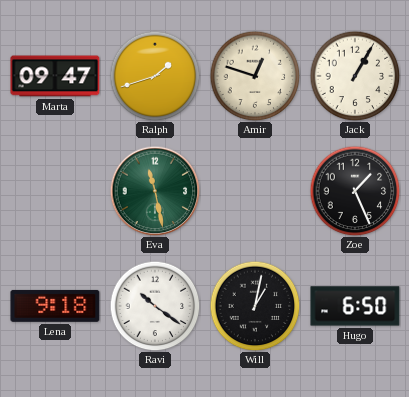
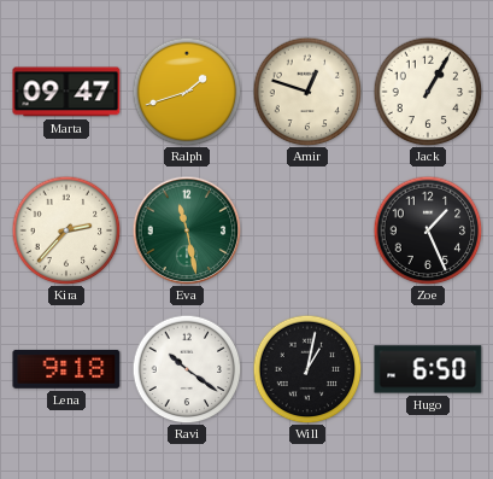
Kira: none -> 2:37
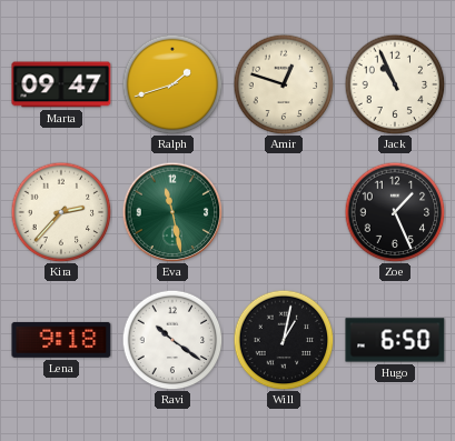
Jack: 1:05 -> 10:56
